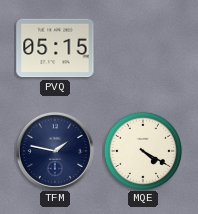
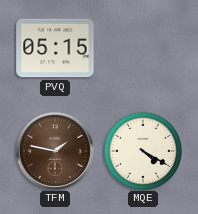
TFM dial: navy -> brown
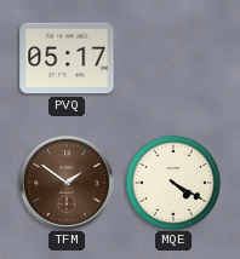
PVQ: 05:15 -> 05:17
TFM: 1:47 -> 1:51
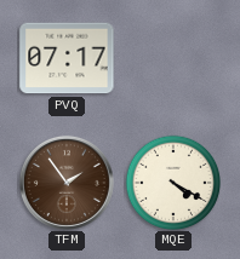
PVQ: 05:17 -> 07:17
TFM: 1:51 -> 1:54
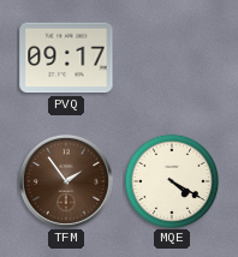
PVQ: 07:17 -> 09:17
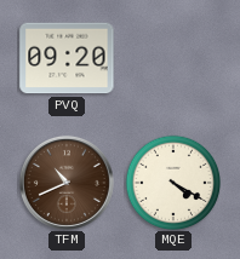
PVQ: 09:17 -> 09:20
TFM: 1:54 -> 10:41
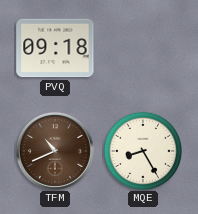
PVQ: 09:20 -> 09:18
MQE: 4:20 -> 8:25
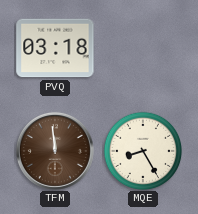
PVQ: 09:18 -> 03:18
TFM: 10:41 -> 11:59
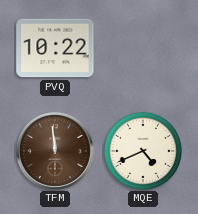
PVQ: 03:18 -> 10:22
MQE: 8:25 -> 4:41
